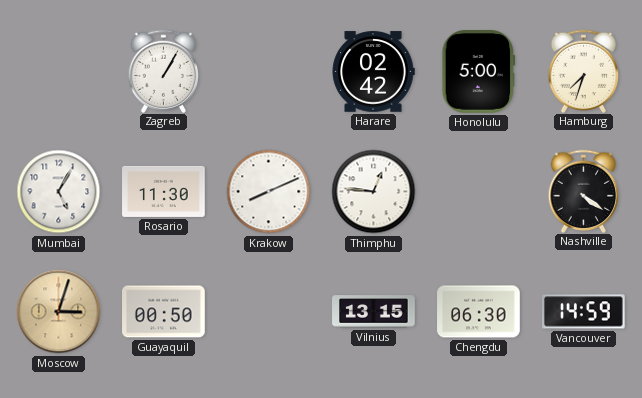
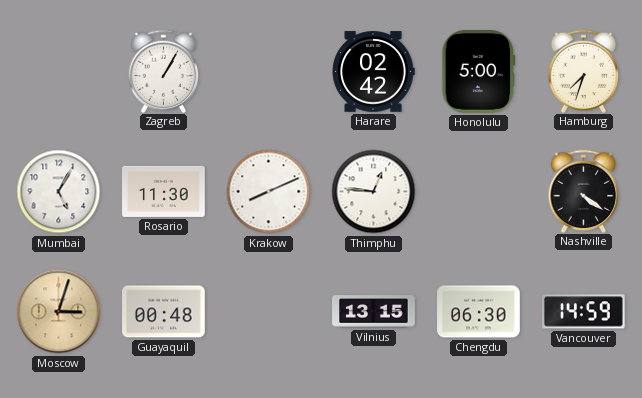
Guayaquil: 00:50 -> 00:48
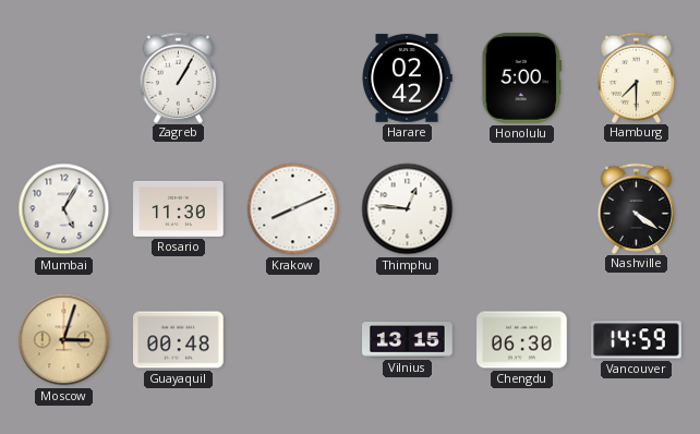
Hamburg: 7:33 -> 7:30
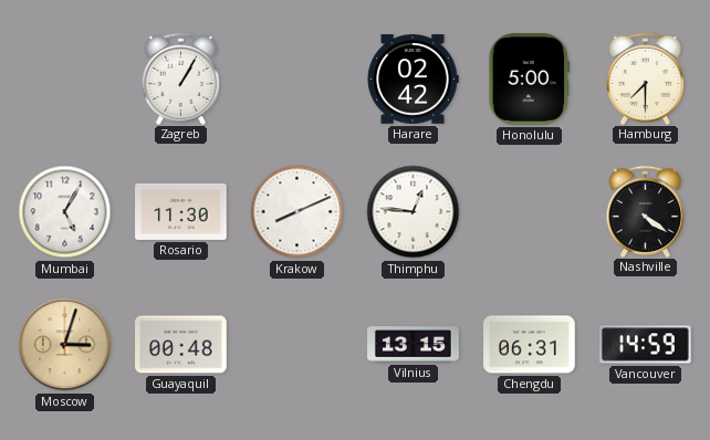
Chengdu: 06:30 -> 06:31
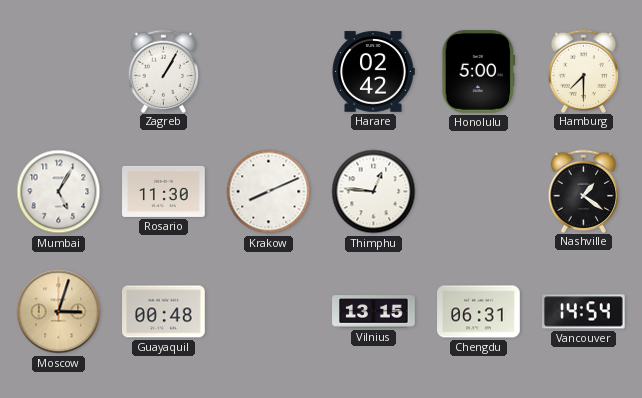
Nashville: 4:21 -> 1:21
Vancouver: 14:59 -> 14:54
